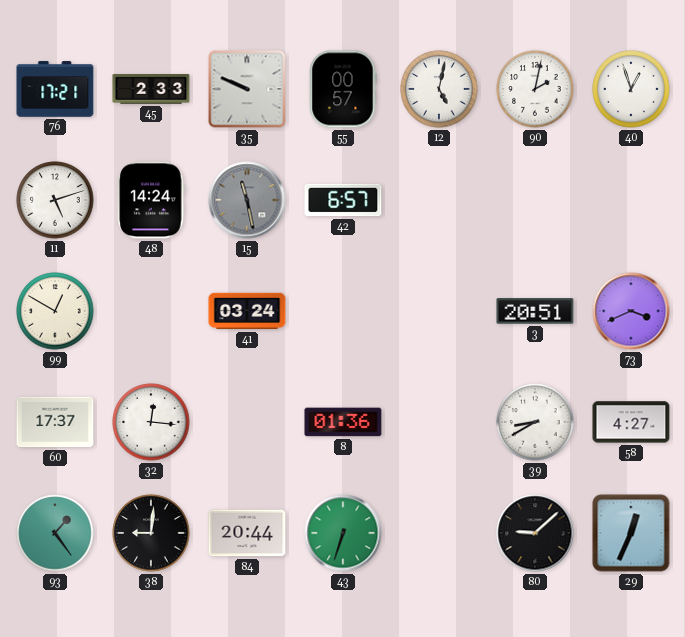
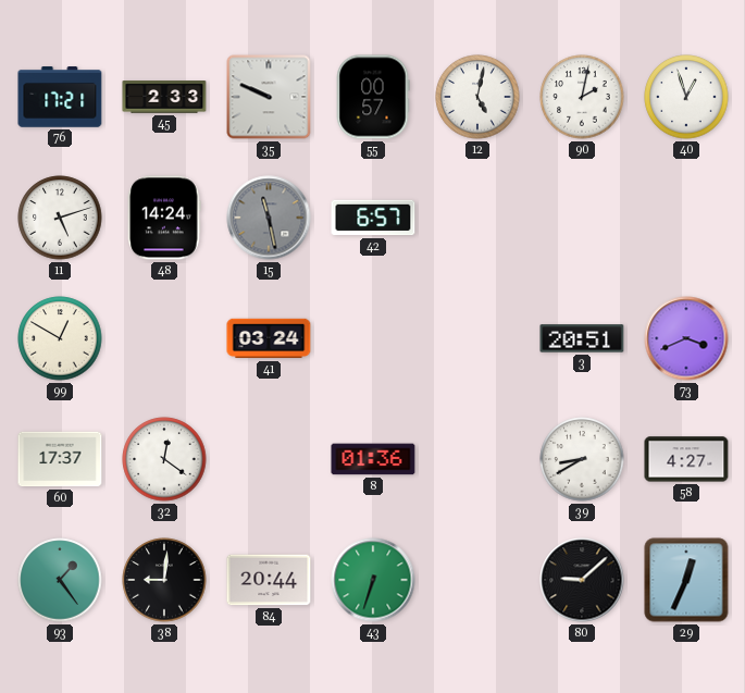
32: 12:16 -> 12:21
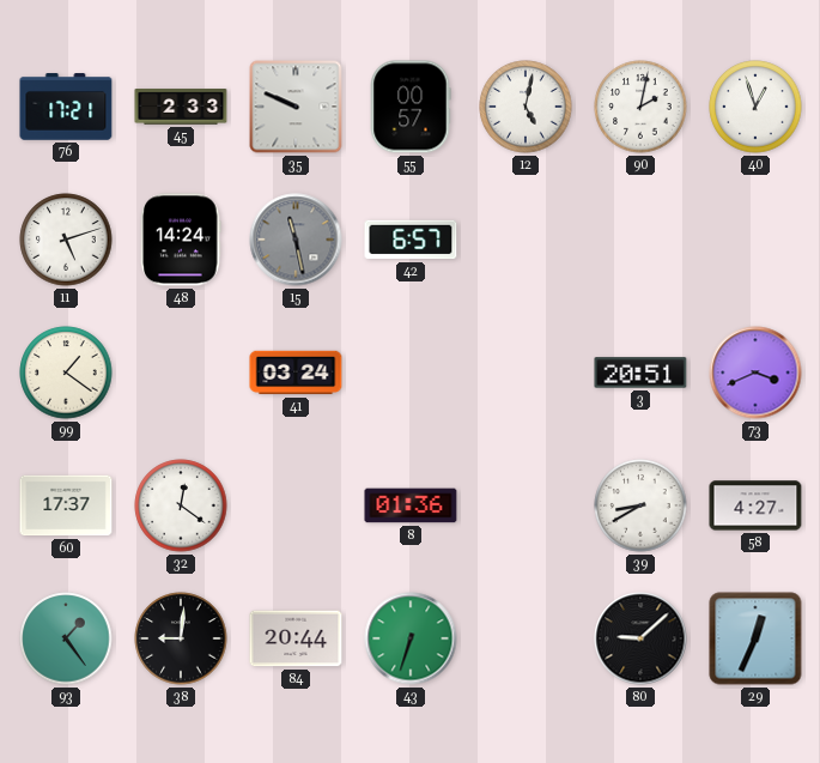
99: 12:50 -> 1:21
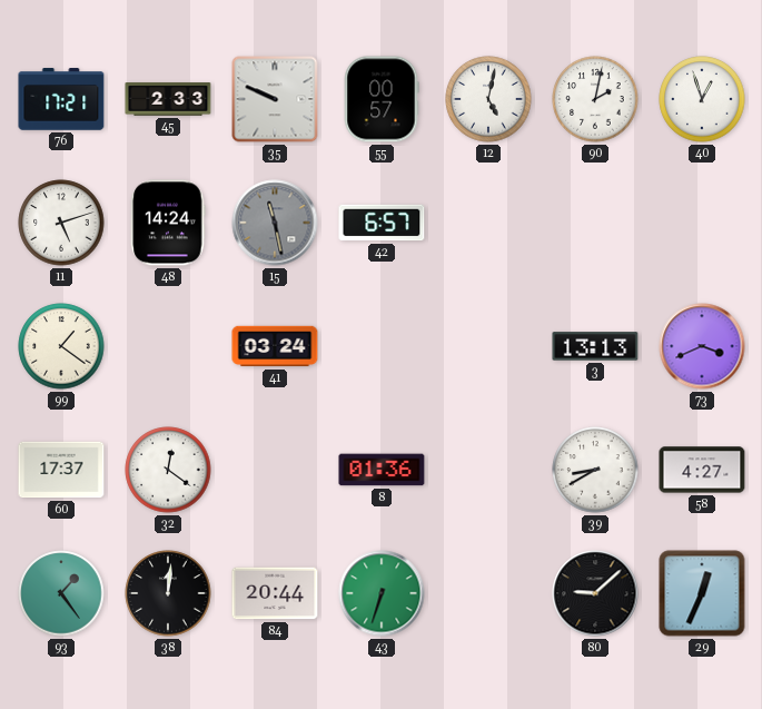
3: 20:51 -> 13:13
38: 9:01 -> 12:01
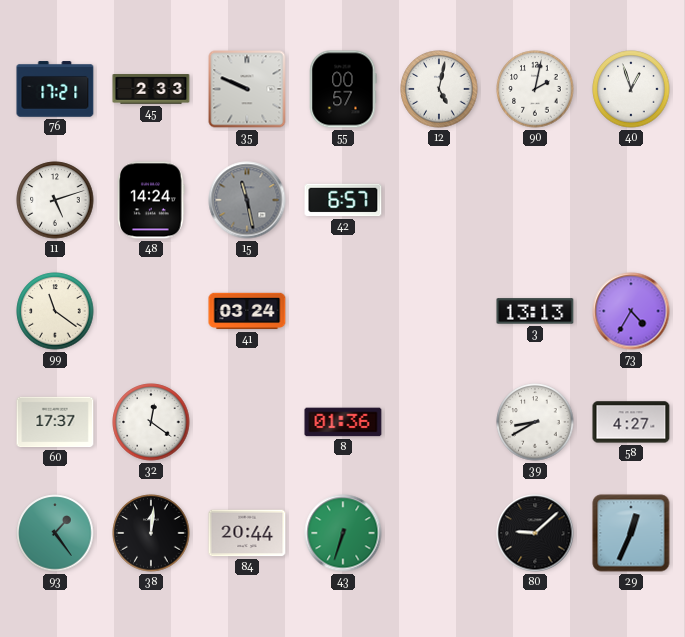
99: 1:21 -> 11:21
73: 3:41 -> 4:35
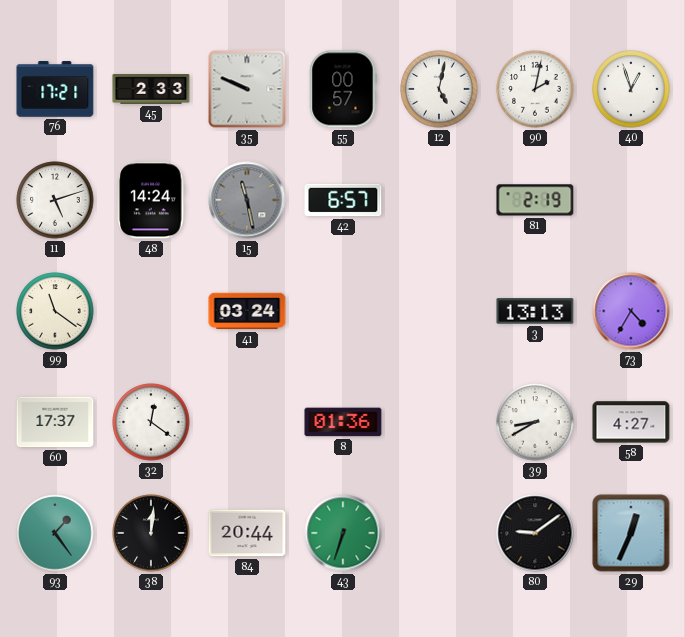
81: none -> 2:19
80: 9:08 -> 9:09
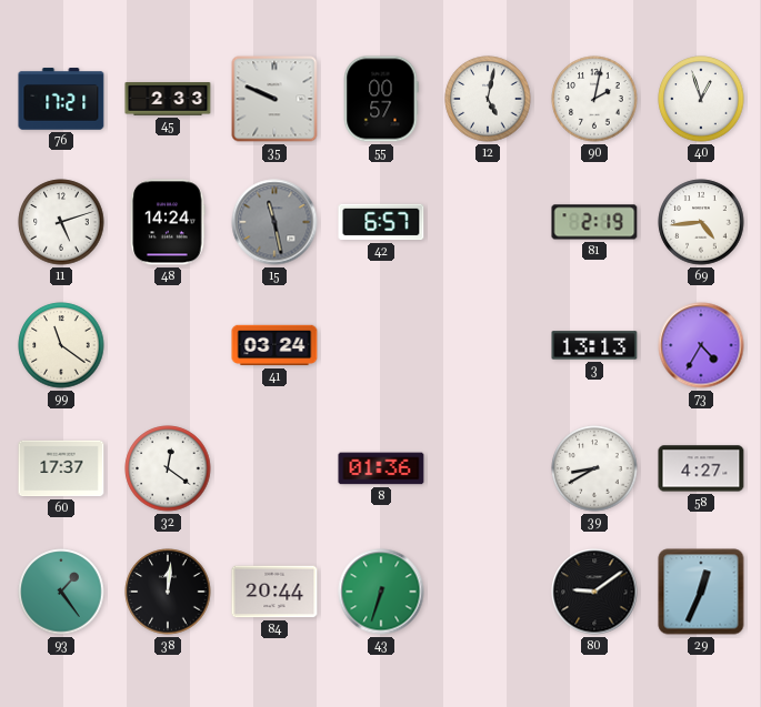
69: none -> 4:44
